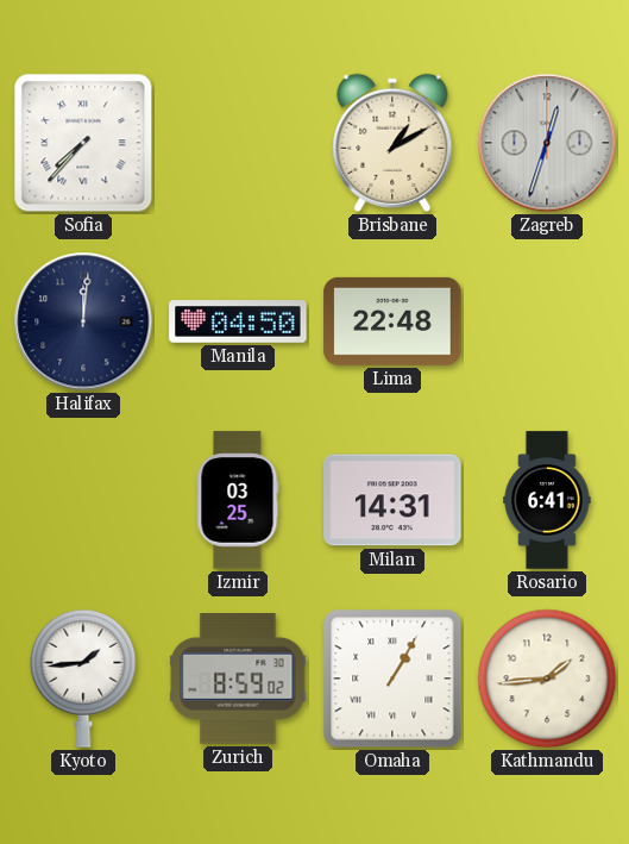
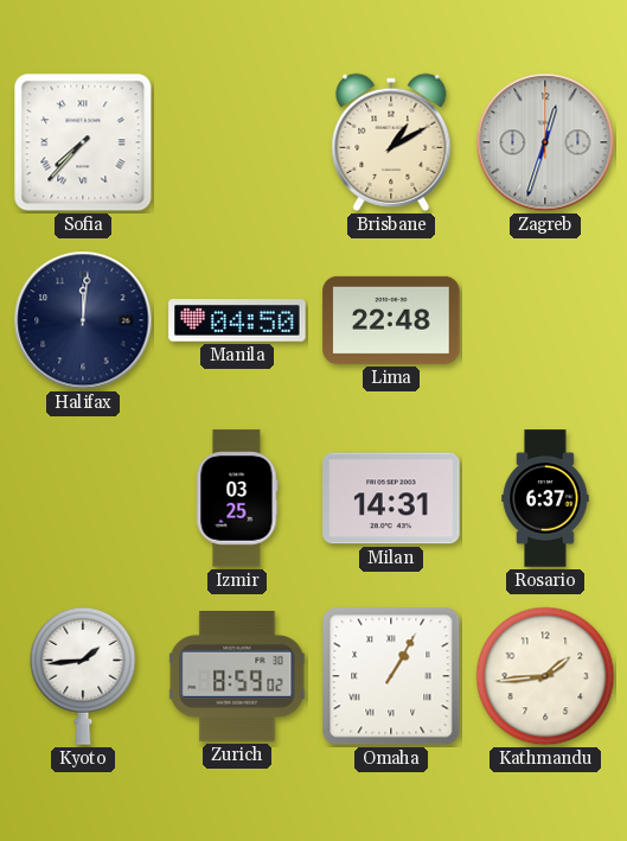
Rosario: 6:41 -> 6:37
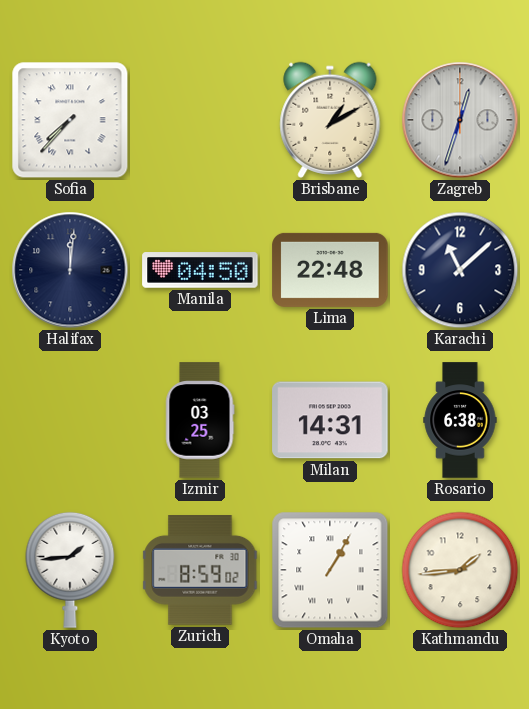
Karachi: none -> 11:08
Rosario: 6:37 -> 6:38
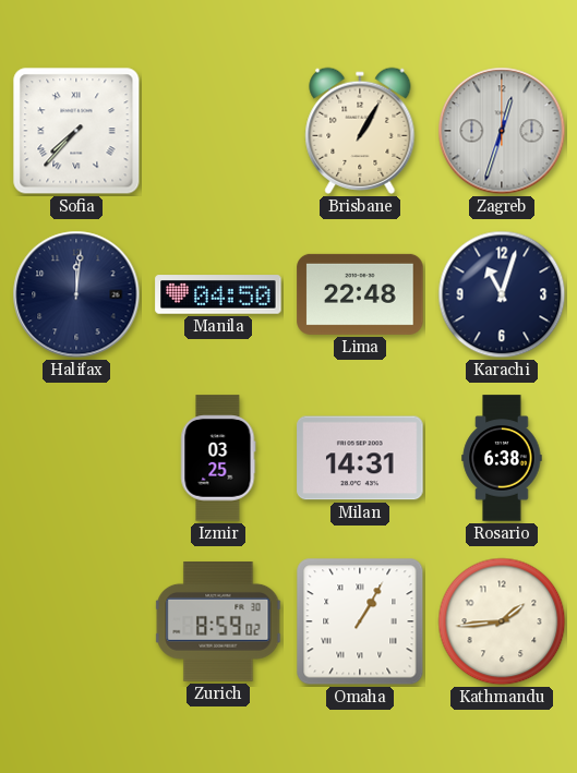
Brisbane: 1:10 -> 1:05
Karachi: 11:08 -> 11:03
Kyoto: 1:44 -> none
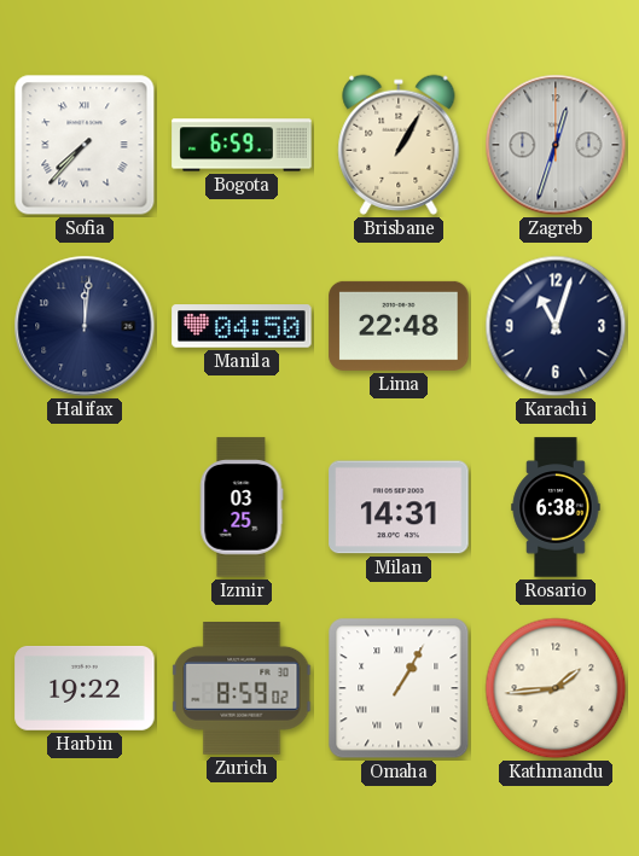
Bogota: none -> 6:59
Harbin: none -> 19:22
